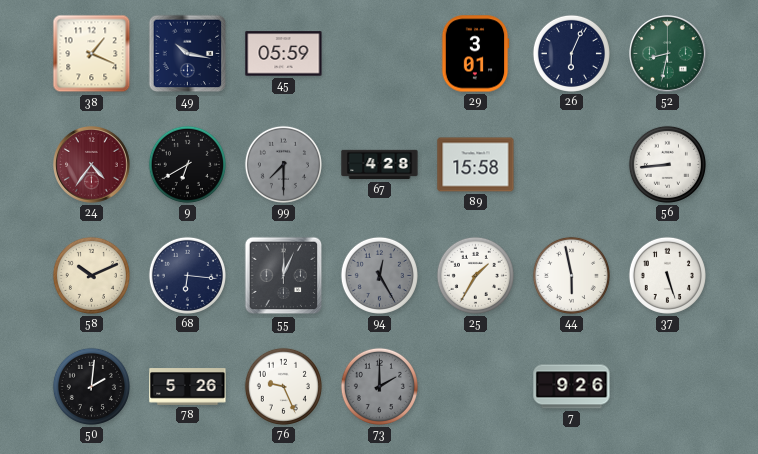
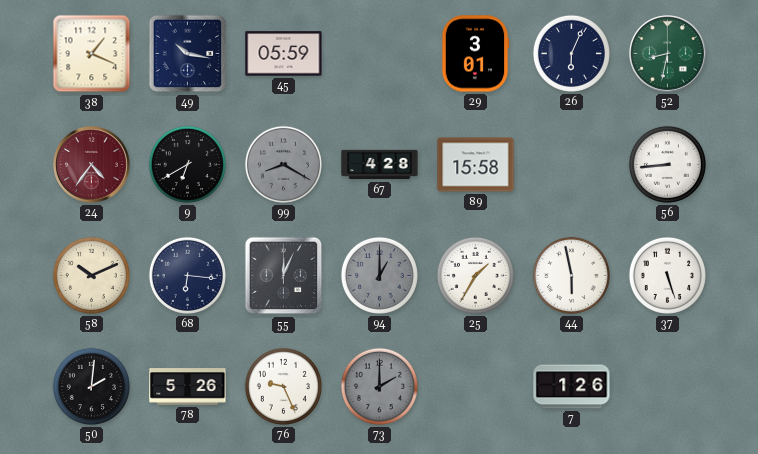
99: 7:30 -> 8:20
94: 12:25 -> 1:00
7: 9:26 -> 1:26
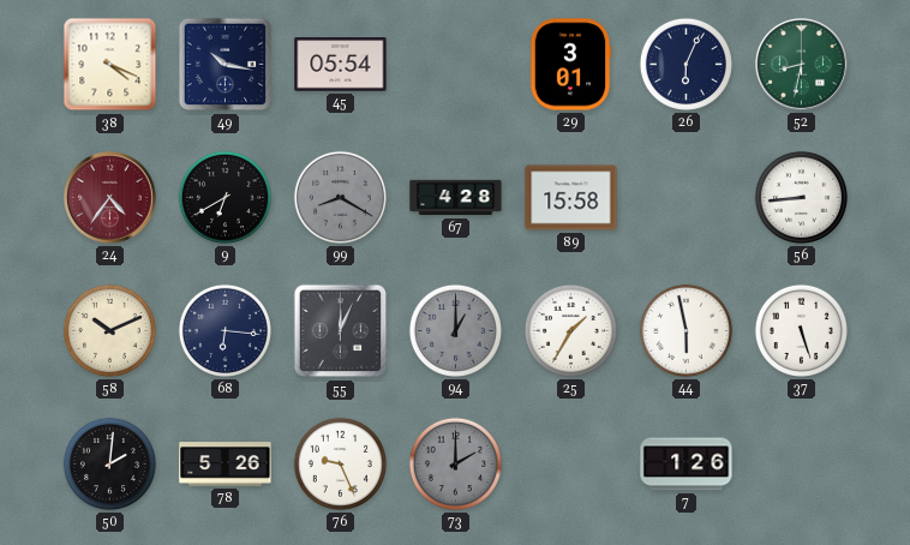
38: 1:19 -> 4:19
45: 05:59 -> 05:54
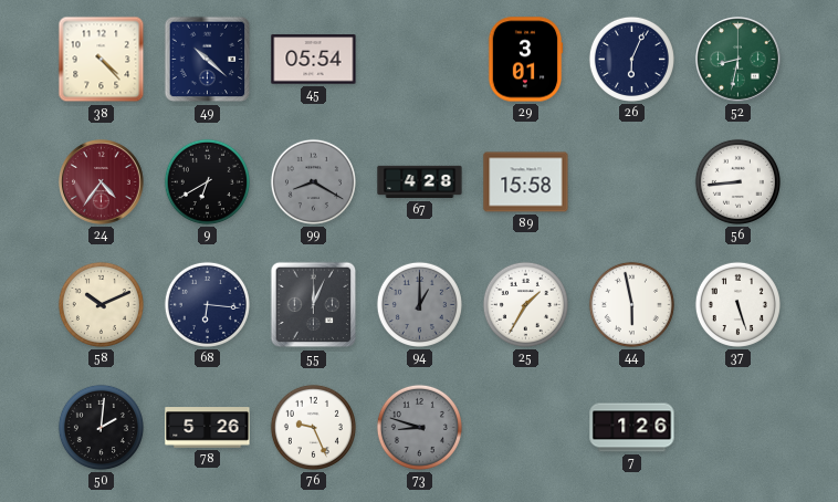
38: 4:19 -> 4:23
49: 10:17 -> 10:22
73: 2:00 -> 8:48
